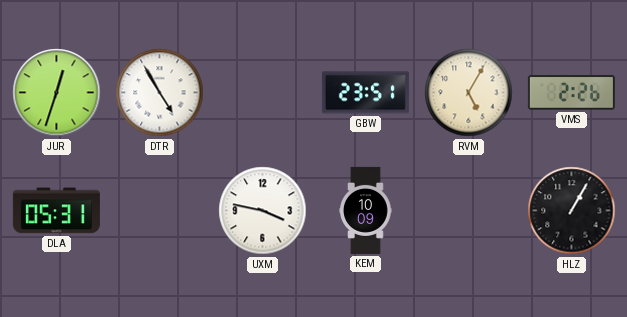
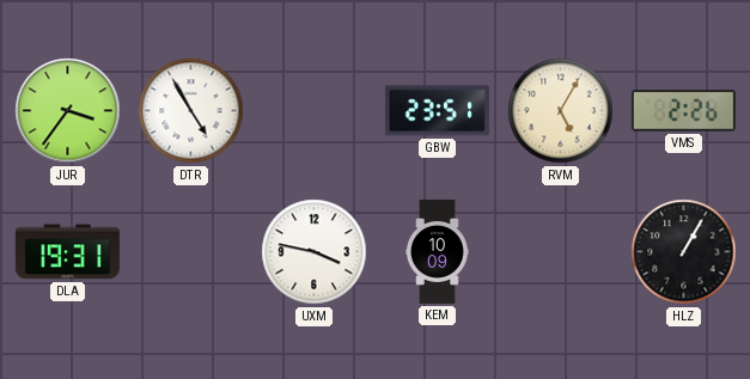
JUR: 12:33 -> 3:36
DLA: 05:31 -> 19:31
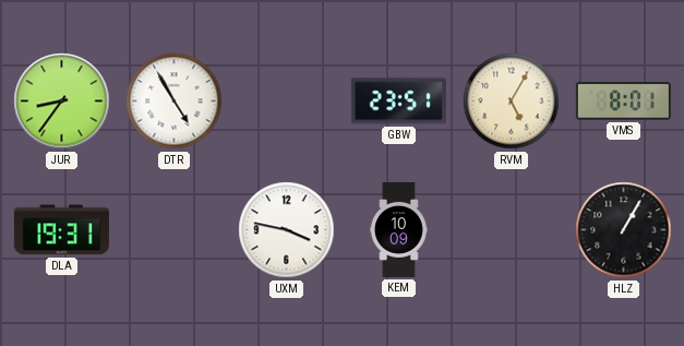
JUR: 3:36 -> 8:36
VMS: 2:26 -> 8:01
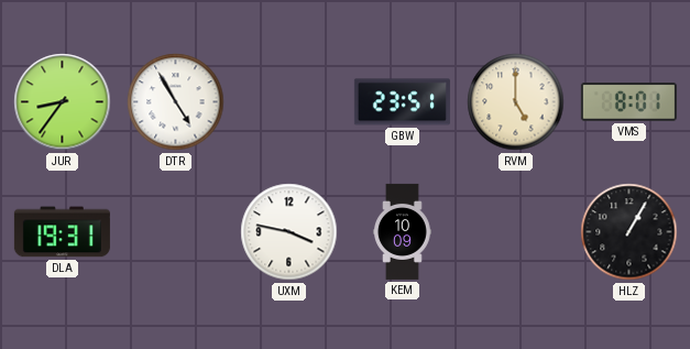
RVM: 5:05 -> 5:00
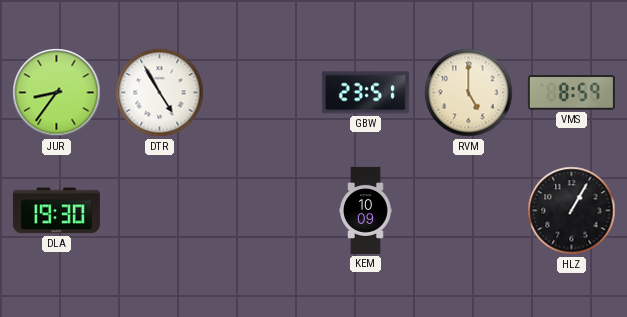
VMS: 8:01 -> 8:59
DLA: 19:31 -> 19:30
UXM: 3:47 -> none
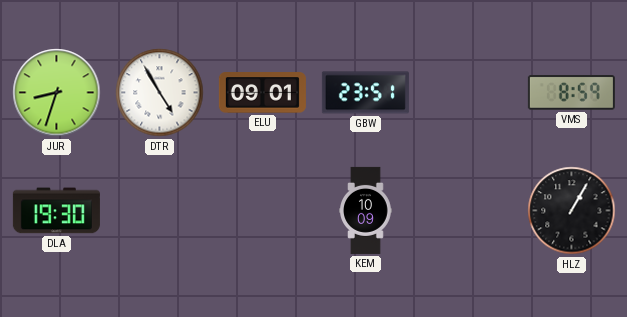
JUR: 8:36 -> 8:33
ELU: none -> 09:01
RVM: 5:00 -> none
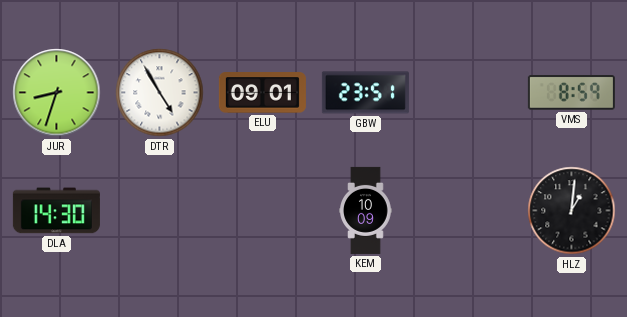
DLA: 19:30 -> 14:30
HLZ: 1:05 -> 1:01
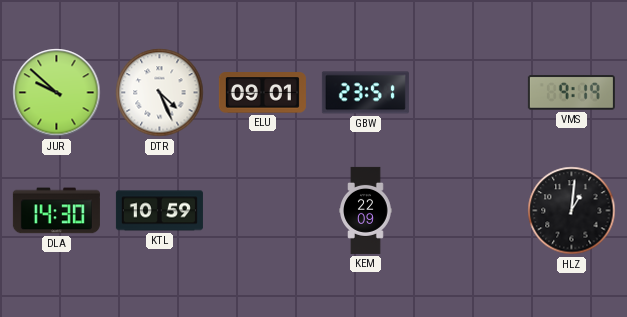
JUR: 8:33 -> 9:52
DTR: 4:55 -> 4:26
VMS: 8:59 -> 9:19
KTL: none -> 10:59
KEM: 10:09 -> 22:09
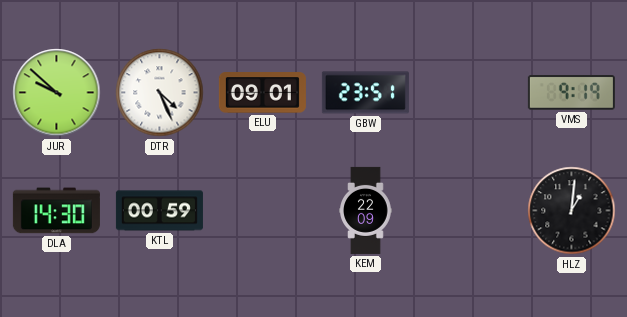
KTL: 10:59 -> 00:59
